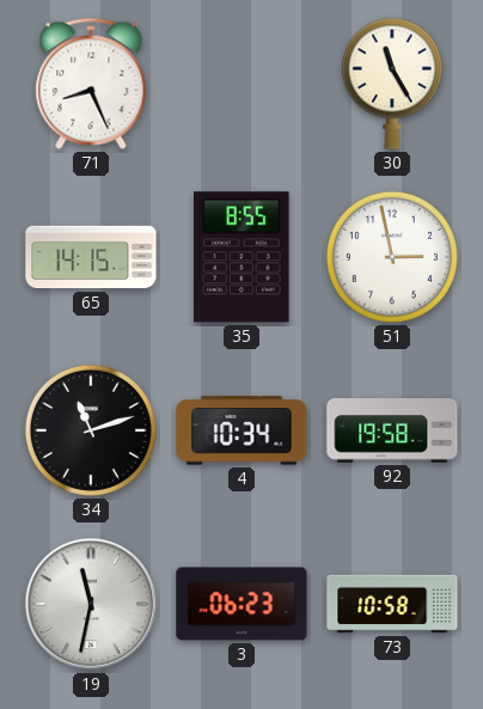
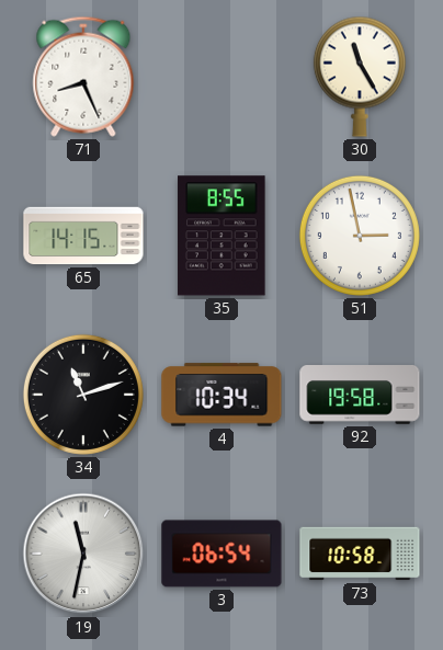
3: 06:23 -> 06:54
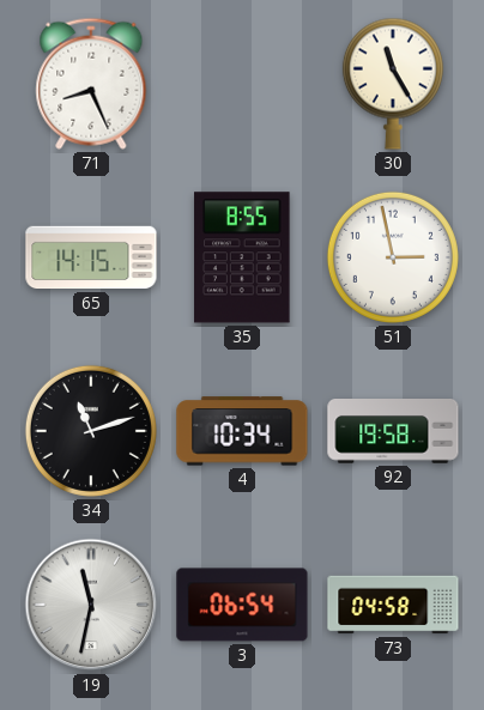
73: 10:58 -> 04:58
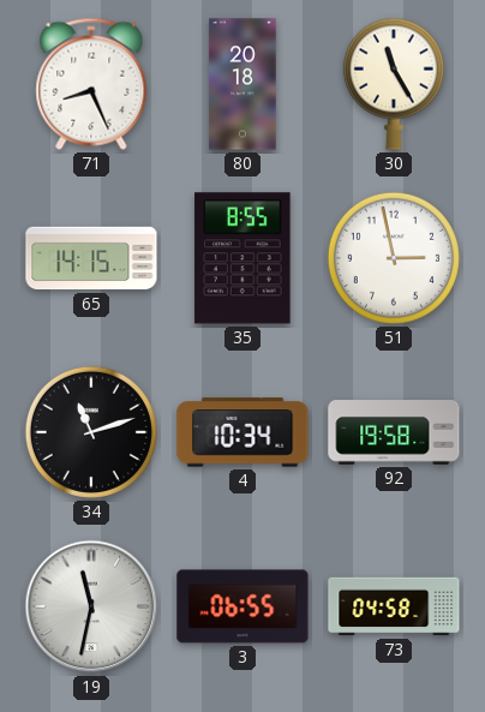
80: none -> 20:18
3: 06:54 -> 06:55
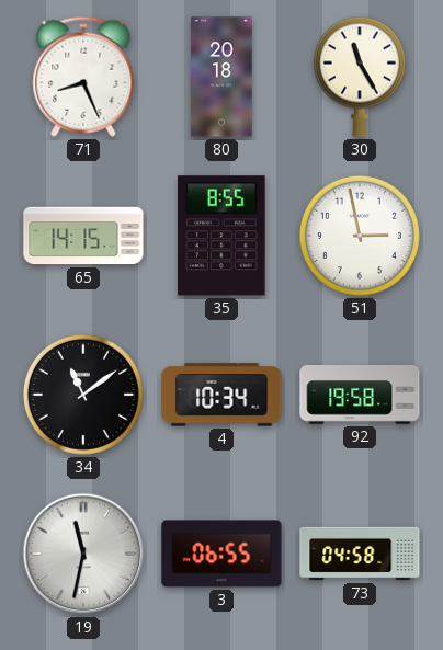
34: 11:12 -> 11:09
